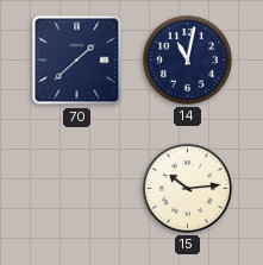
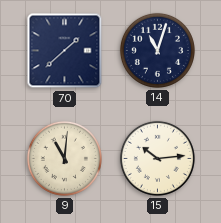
14: 11:02 -> 11:03
9: none -> 11:01
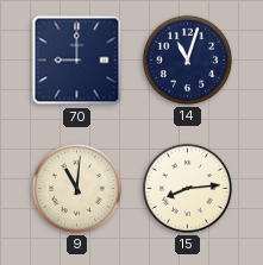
70: 1:38 -> 9:00
15: 10:14 -> 8:14
